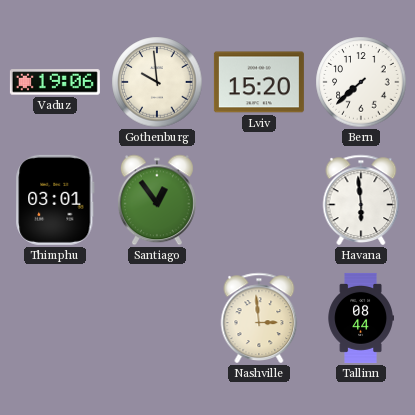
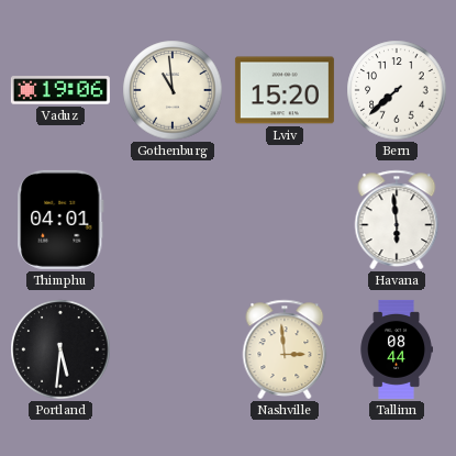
Gothenburg: 9:59 -> 10:59
Thimphu: 03:01 -> 04:01
Santiago: 12:54 -> none
Portland: none -> 5:31
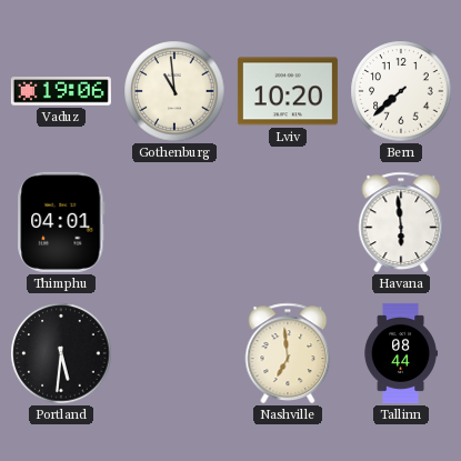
Lviv: 15:20 -> 10:20
Nashville: 2:59 -> 6:59
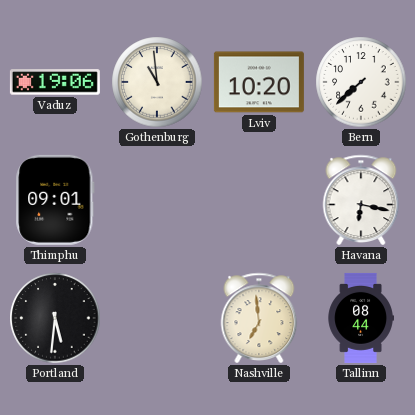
Thimphu: 04:01 -> 09:01
Havana: 5:59 -> 6:17
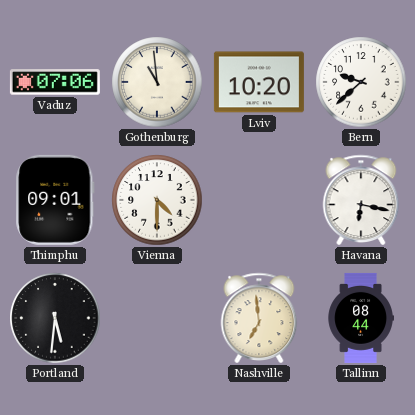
Vaduz: 19:06 -> 07:06
Bern: 7:38 -> 9:38
Vienna: none -> 4:30
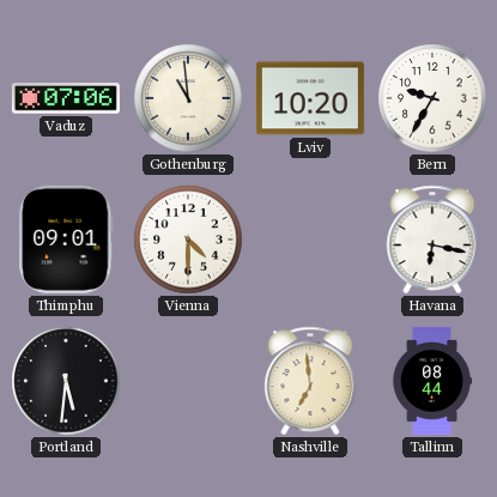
Bern: 9:38 -> 9:35
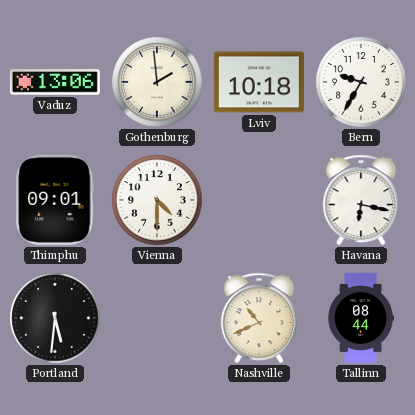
Vaduz: 07:06 -> 13:06
Gothenburg: 10:59 -> 1:59
Lviv: 10:20 -> 10:18
Nashville: 6:59 -> 10:41
